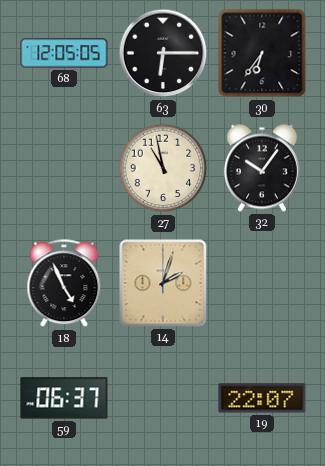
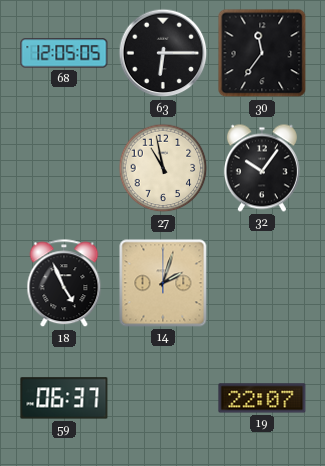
30: 6:36 -> 11:36
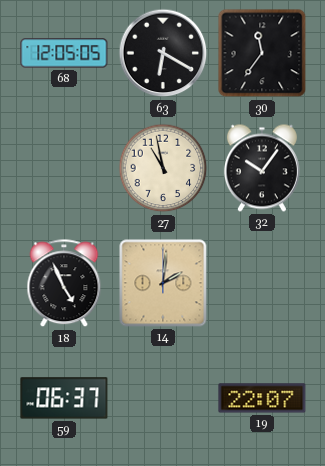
63: 6:15 -> 6:20
14: 2:03 -> 2:01
